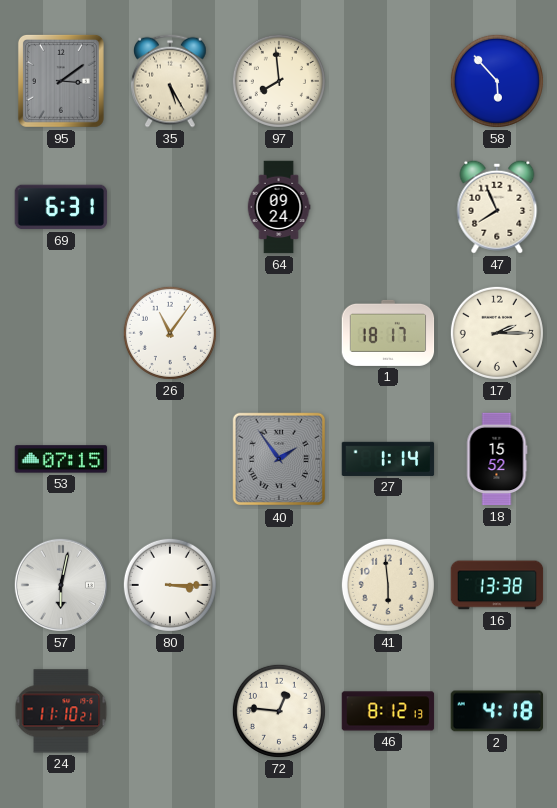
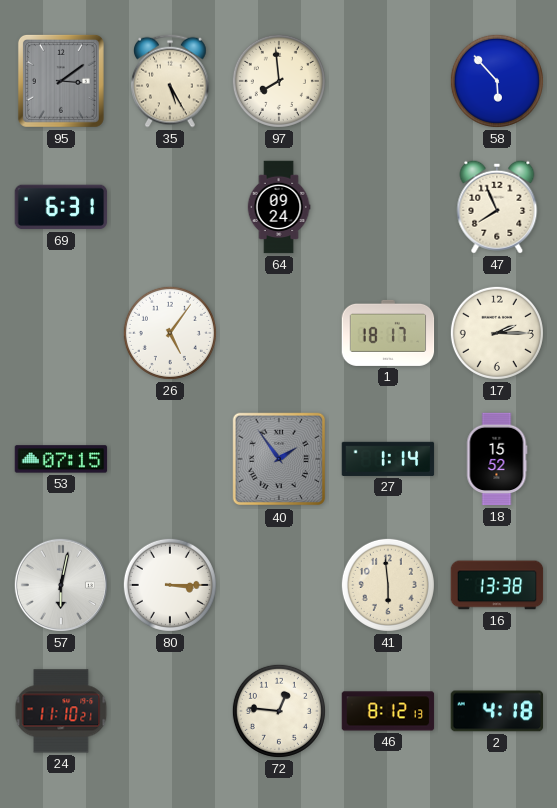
26: 11:06 -> 5:06
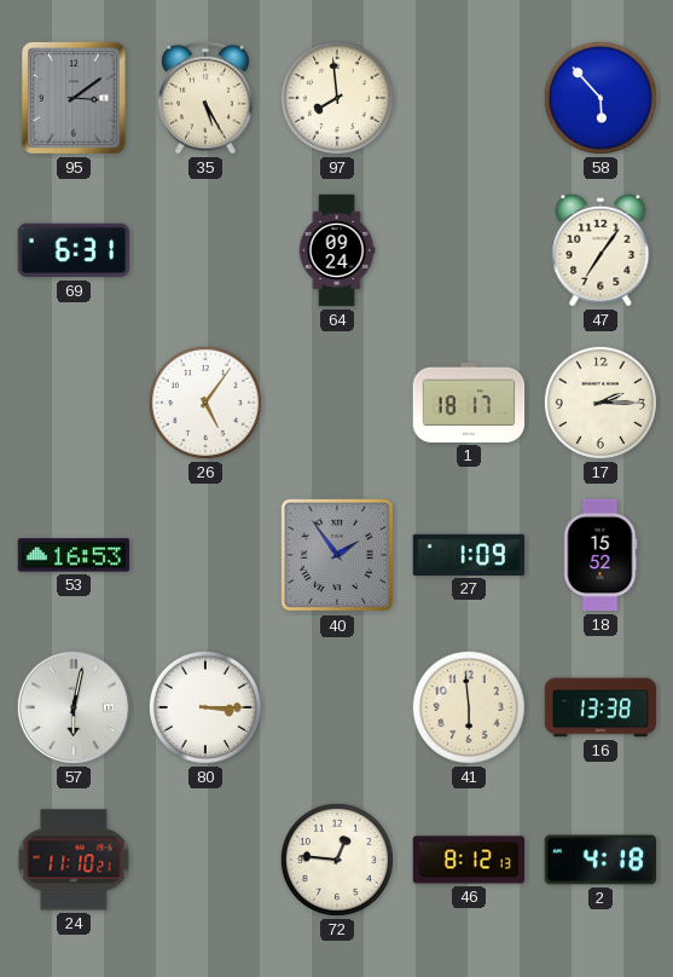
47: 7:56 -> 7:06
53: 07:15 -> 16:53
27: 1:14 -> 1:09
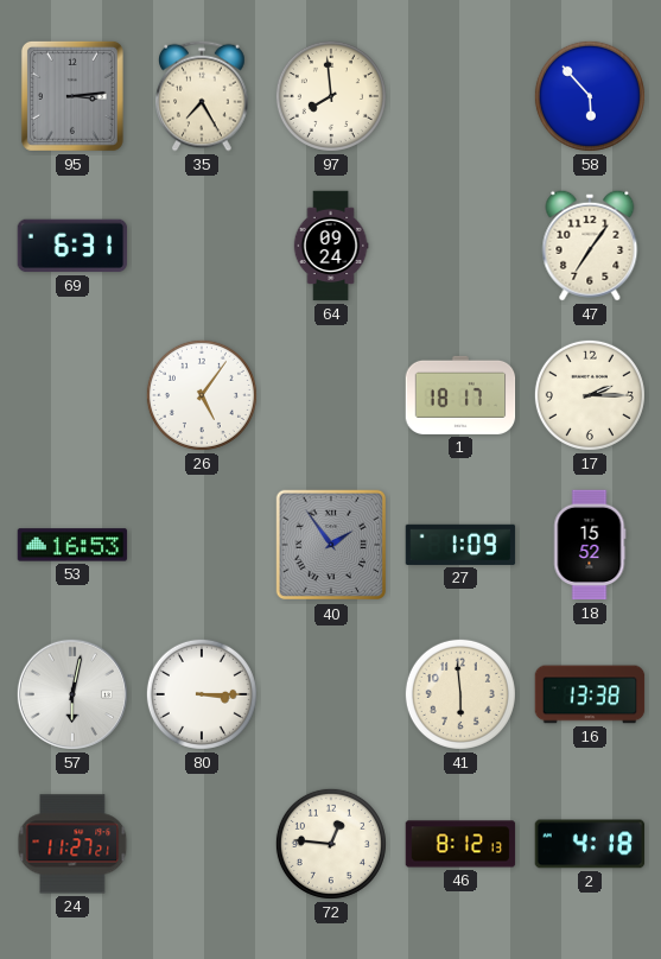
95: 3:09 -> 3:14
35: 5:25 -> 7:25
24: 11:10 -> 11:27
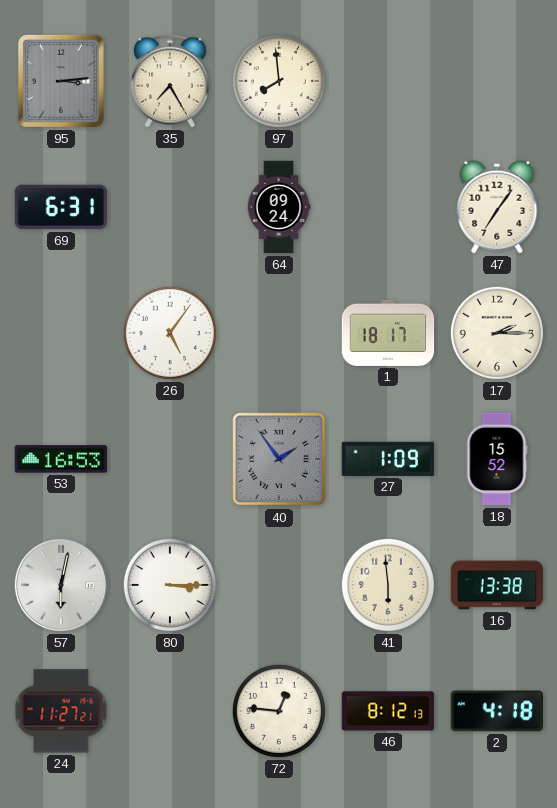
58: 5:53 -> none
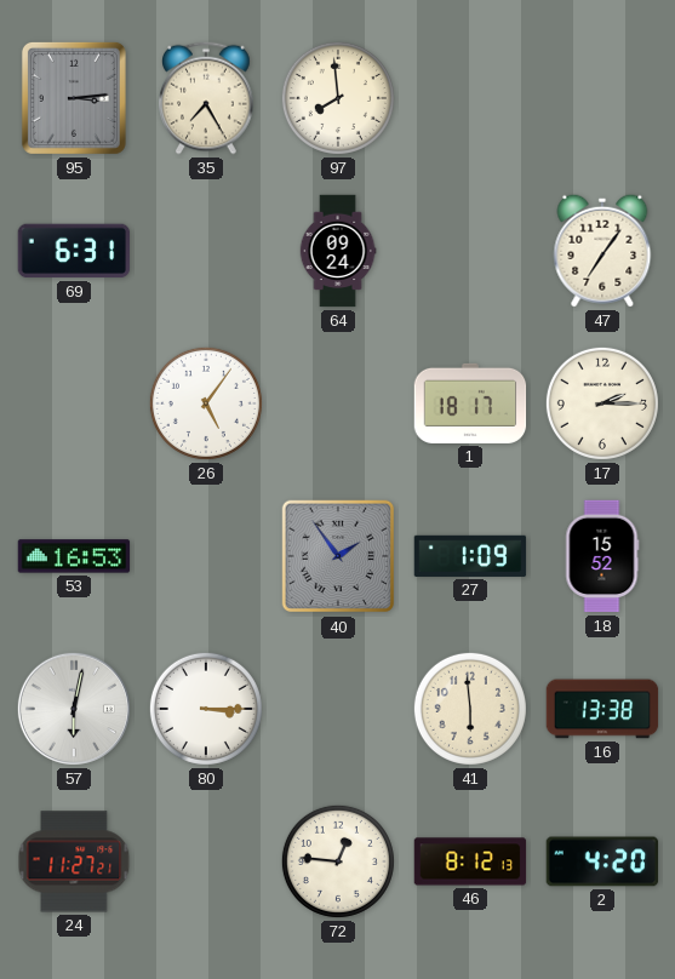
2: 4:18 -> 4:20
